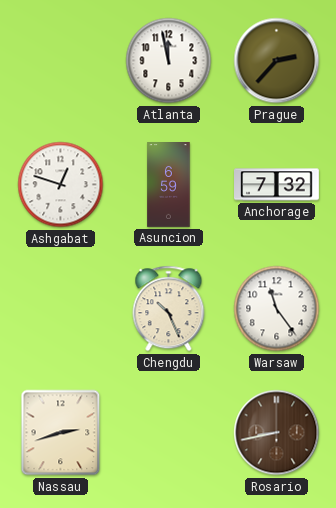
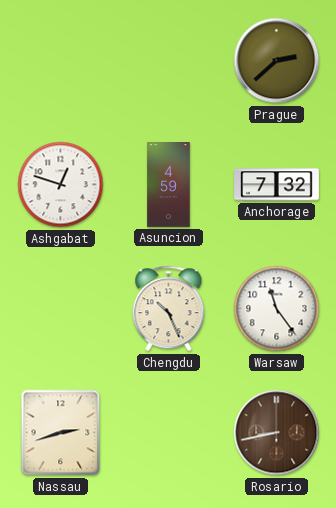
Atlanta: 11:58 -> none
Prague: 2:37 -> 2:38
Asuncion: 6:59 -> 4:59
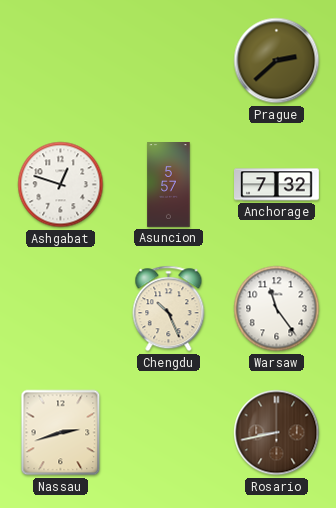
Asuncion: 4:59 -> 5:57
